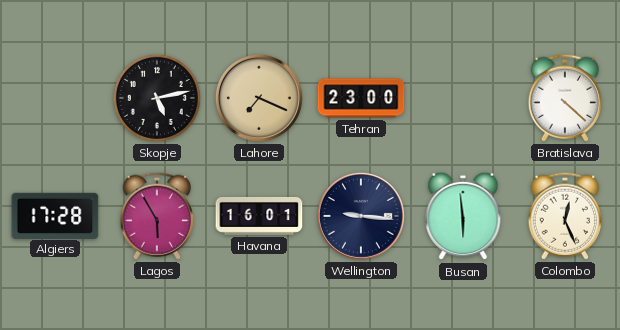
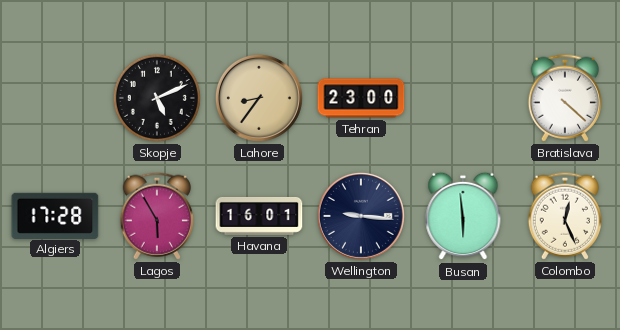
Skopje: 5:13 -> 5:11
Lahore: 7:19 -> 8:36
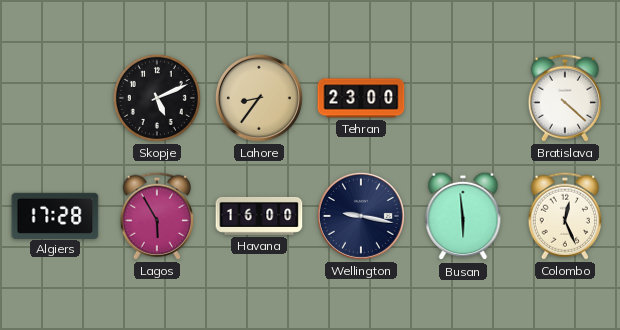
Havana: 16:01 -> 16:00
Wellington: 9:16 -> 9:17
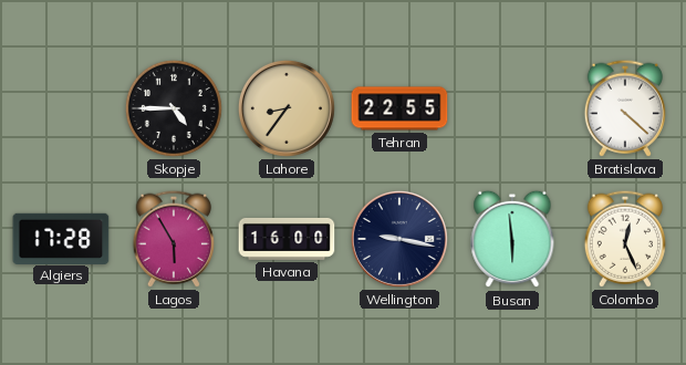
Skopje: 5:11 -> 4:45
Tehran: 23:00 -> 22:55
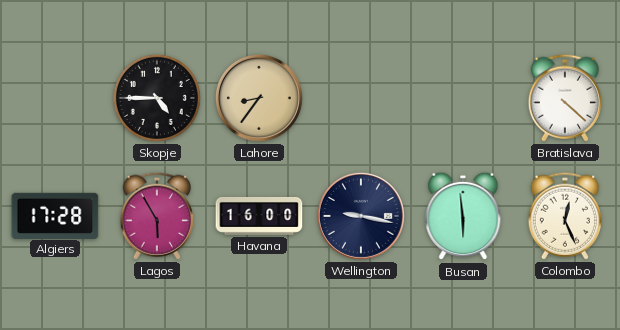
Tehran: 22:55 -> none
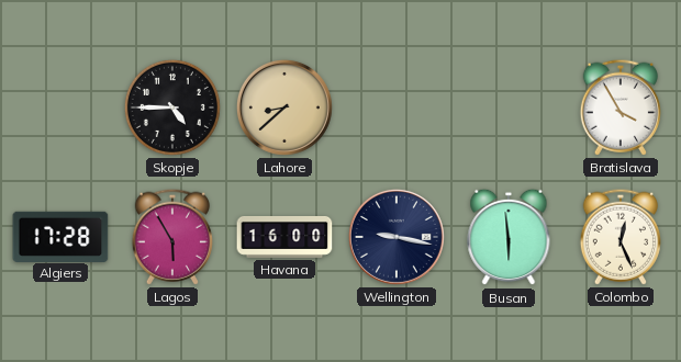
Lahore: 8:36 -> 8:38
Bratislava: 4:22 -> 3:55
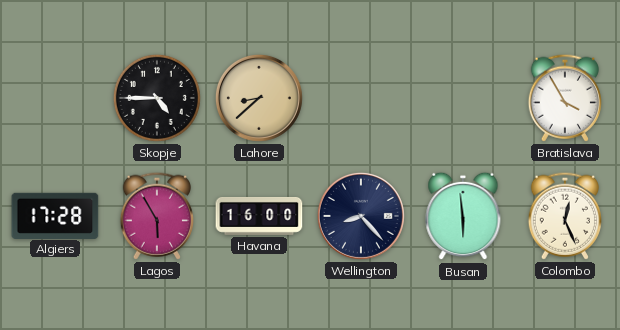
Wellington: 9:17 -> 8:23
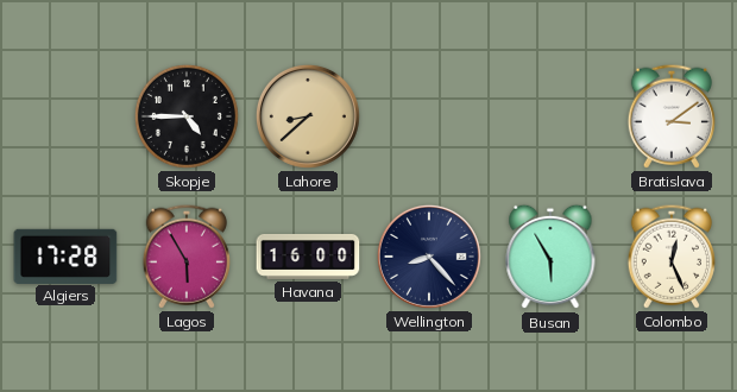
Bratislava: 3:55 -> 3:09
Busan: 5:59 -> 5:55
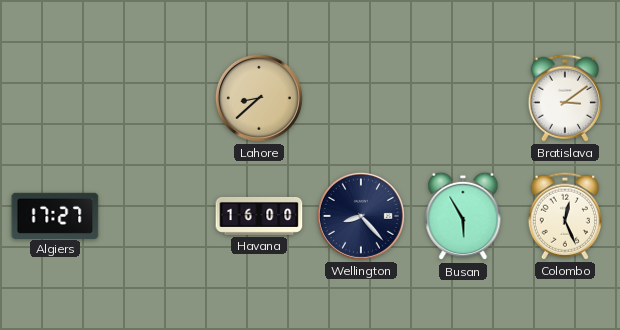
Skopje: 4:45 -> none
Algiers: 17:28 -> 17:27
Lagos: 5:55 -> none
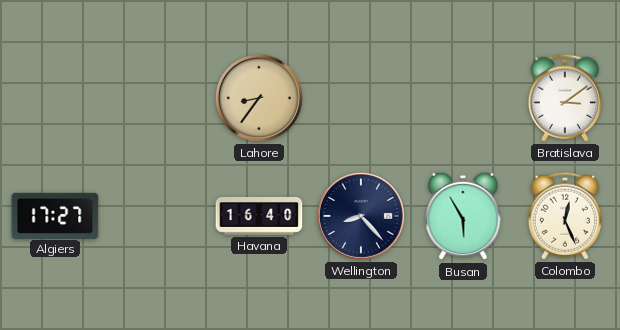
Lahore: 8:38 -> 8:36
Havana: 16:00 -> 16:40
